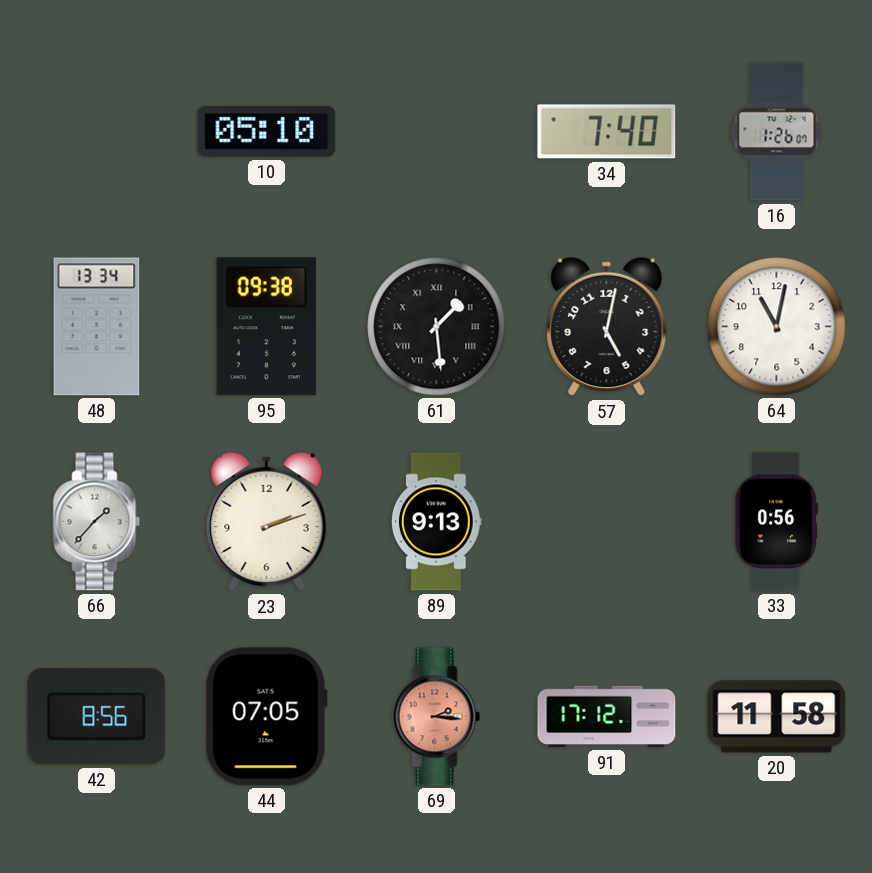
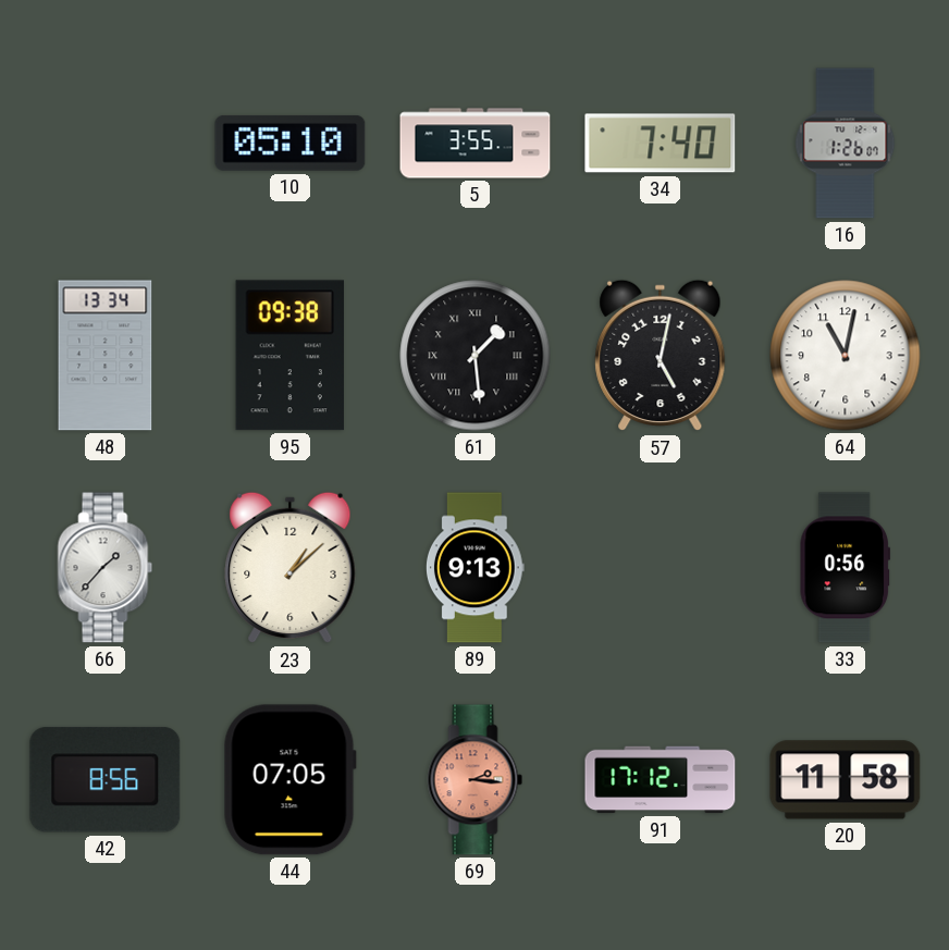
5: none -> 3:55
23: 2:12 -> 1:08
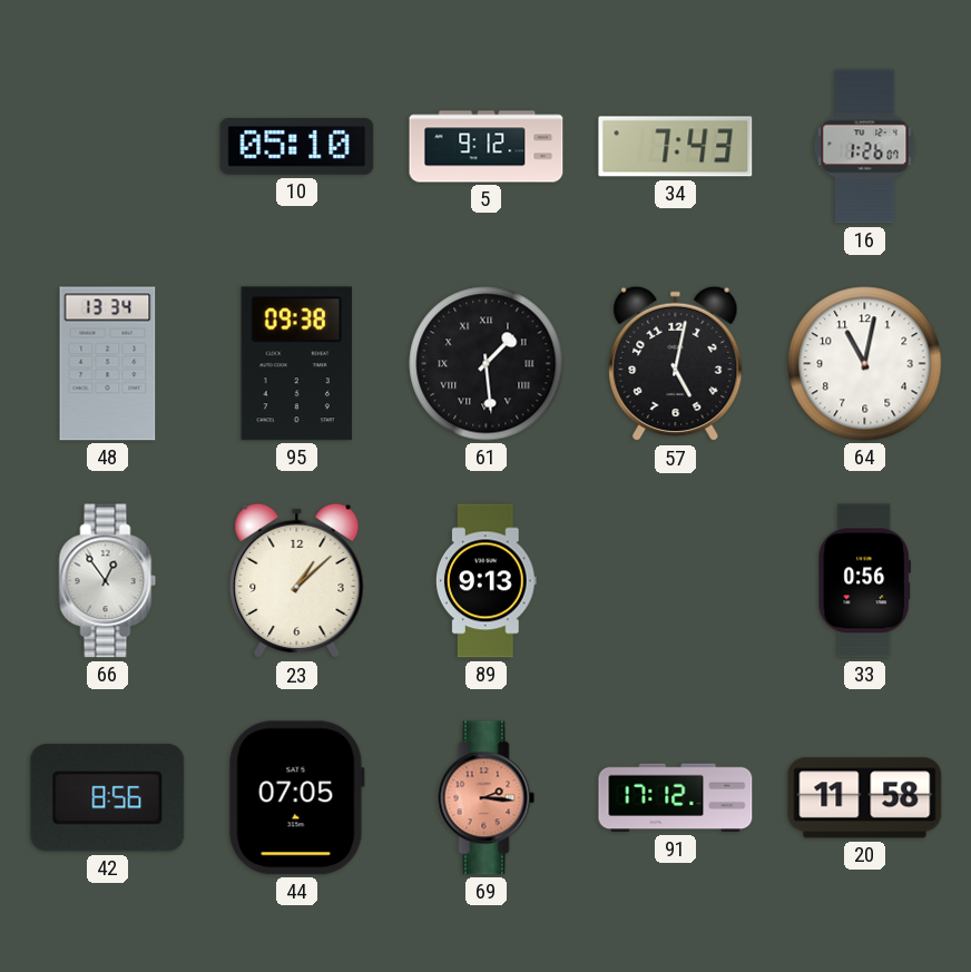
5: 3:55 -> 9:12
34: 7:40 -> 7:43
66: 1:37 -> 12:54
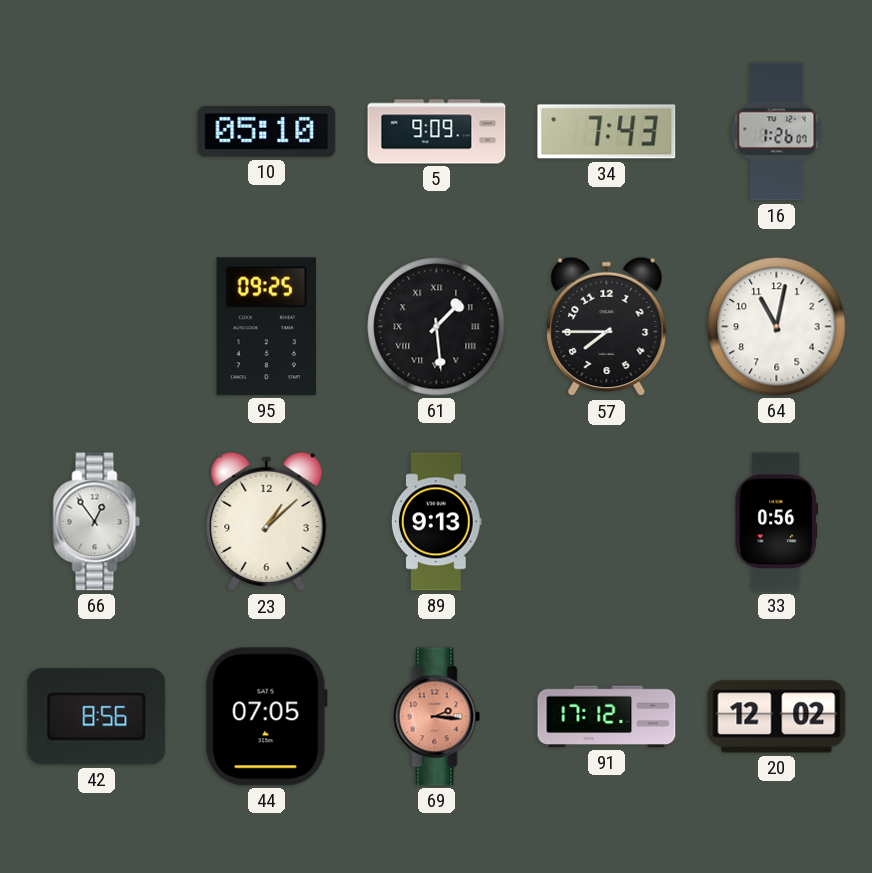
5: 9:12 -> 9:09
48: 13:34 -> none
95: 09:38 -> 09:25
57: 5:02 -> 7:45
20: 11:58 -> 12:02
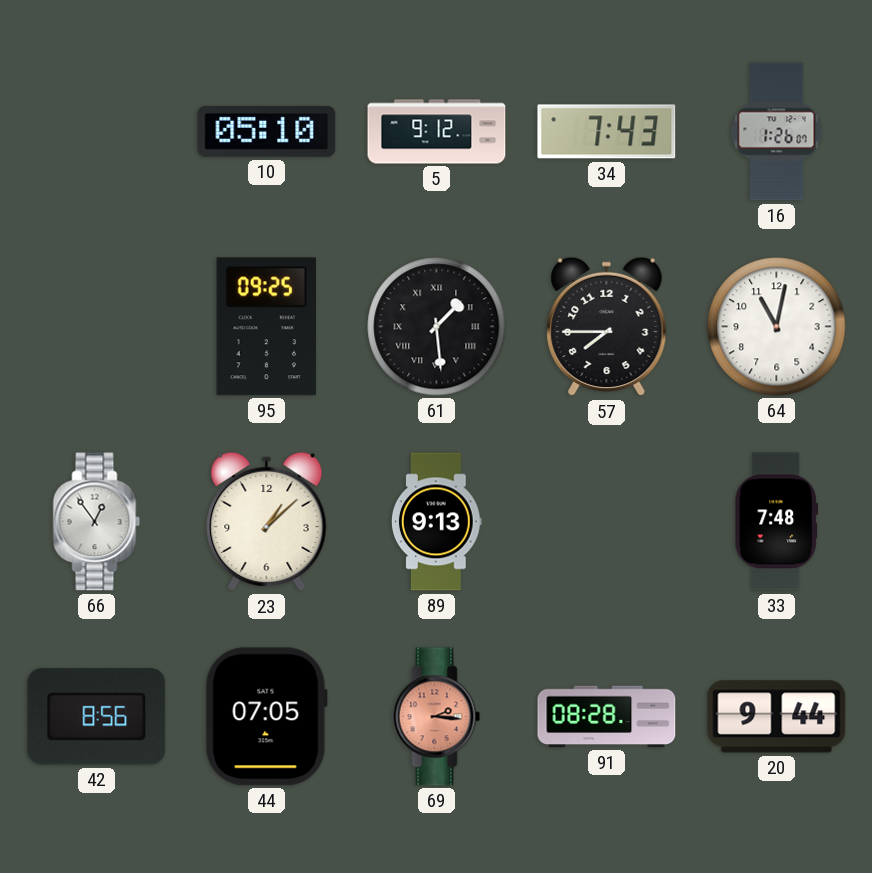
5: 9:09 -> 9:12
33: 0:56 -> 7:48
91: 17:12 -> 08:28
20: 12:02 -> 9:44
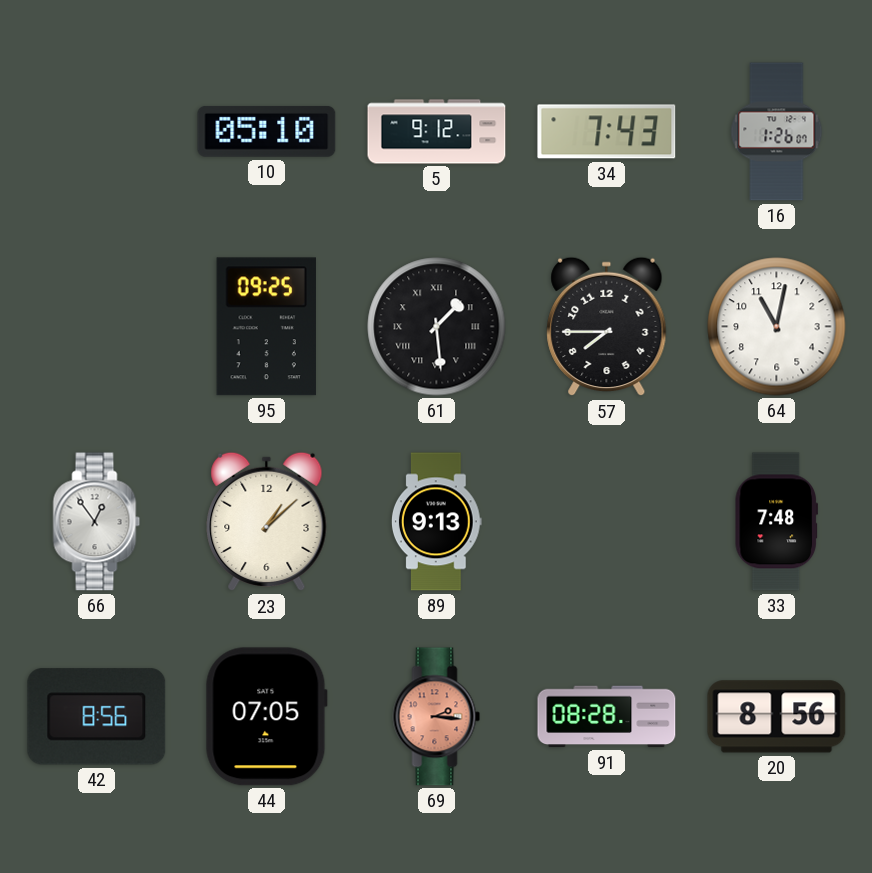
20: 9:44 -> 8:56
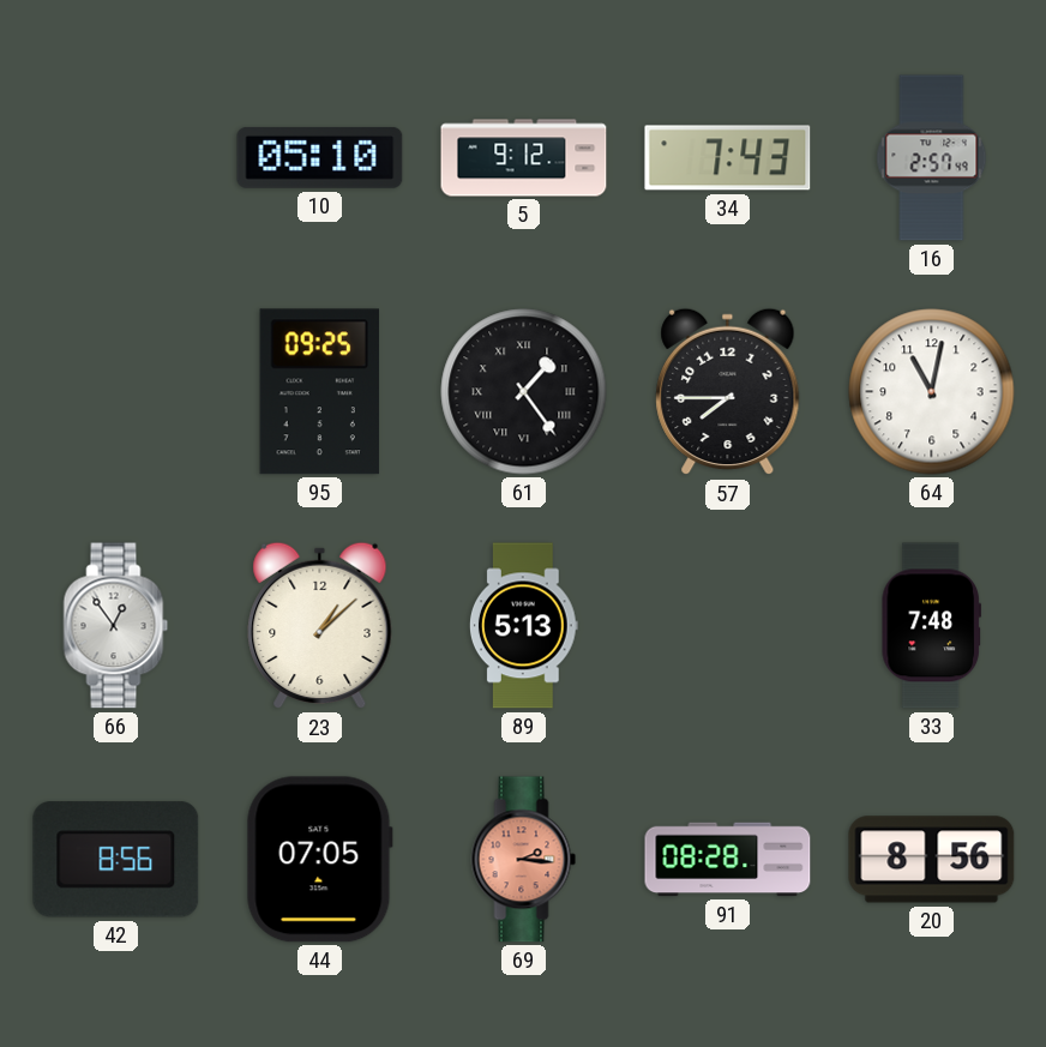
16: 1:26 -> 2:57
61: 1:29 -> 1:24
89: 9:13 -> 5:13
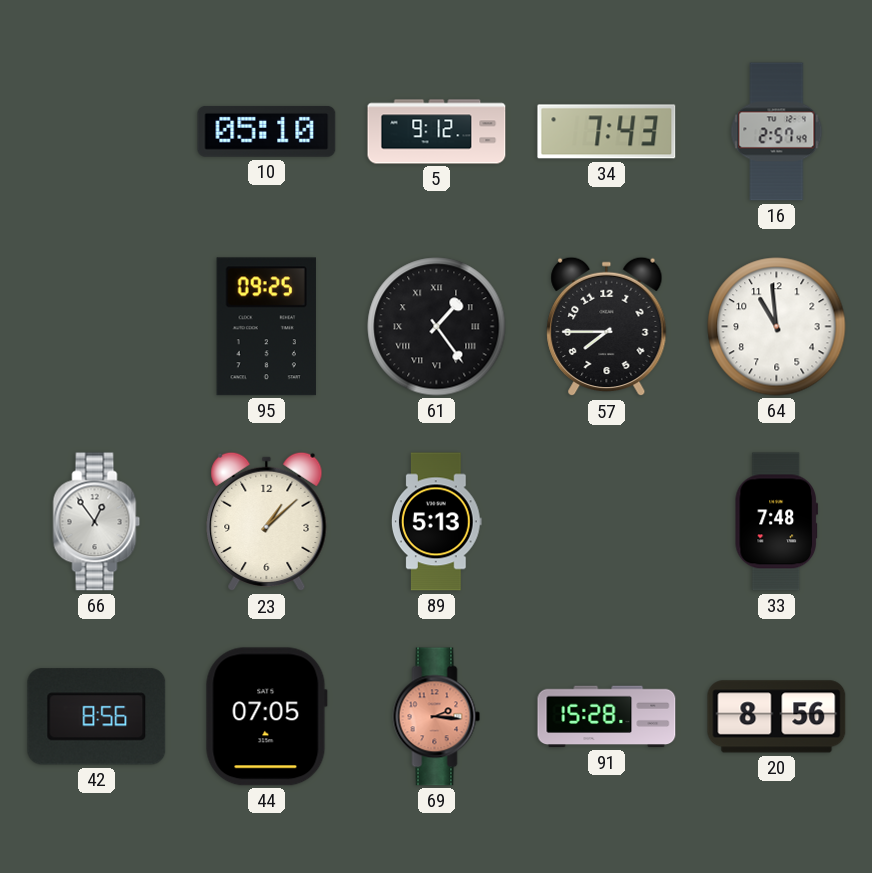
64: 11:02 -> 10:59
91: 08:28 -> 15:28
